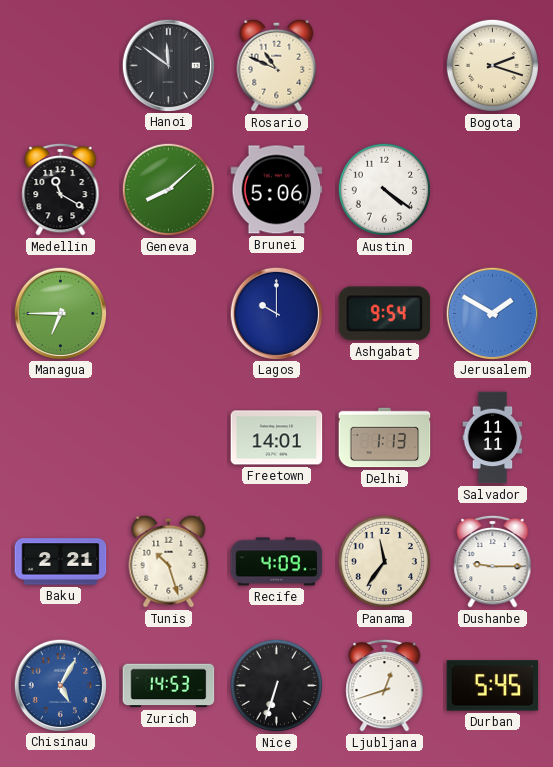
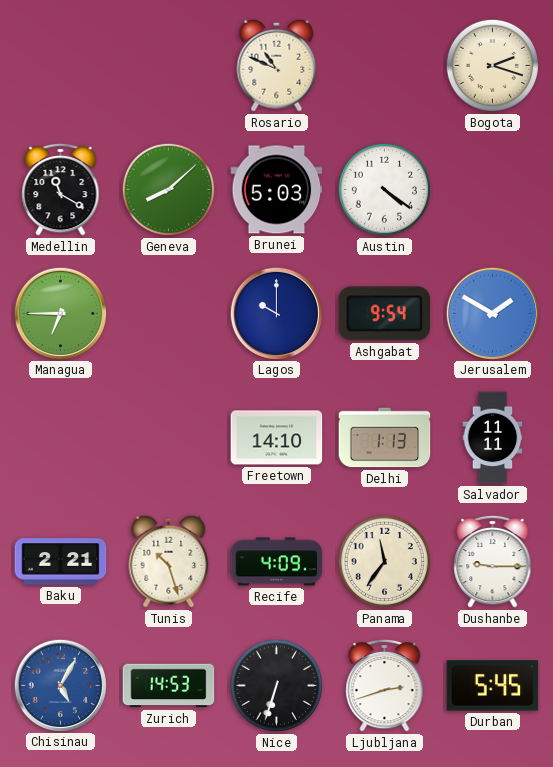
Hanoi: 11:51 -> none
Brunei: 5:06 -> 5:03
Freetown: 14:01 -> 14:10
Ljubljana: 12:42 -> 2:42
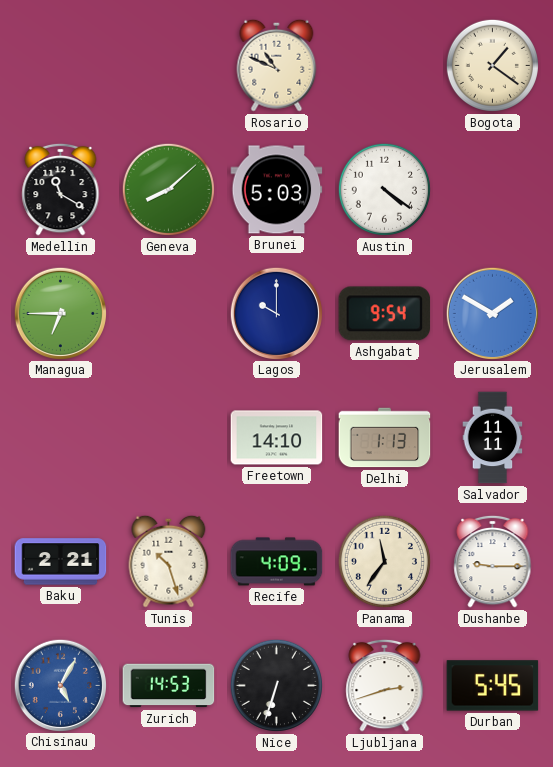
Bogota: 2:18 -> 1:21
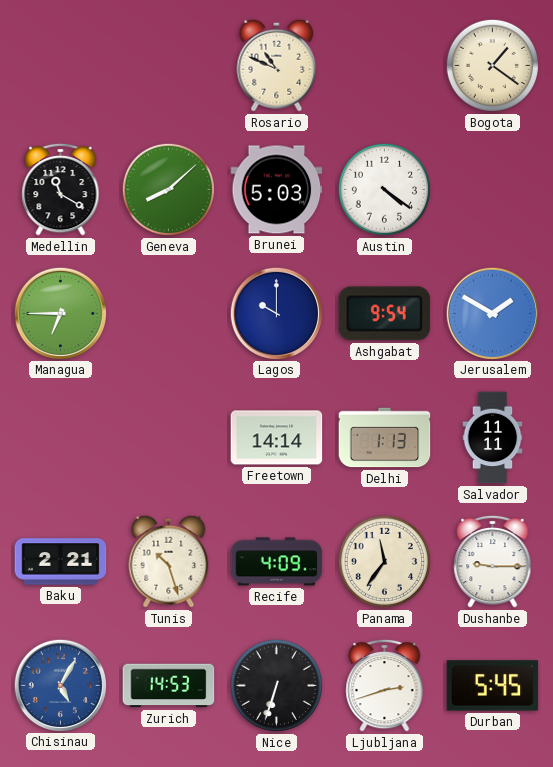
Freetown: 14:10 -> 14:14
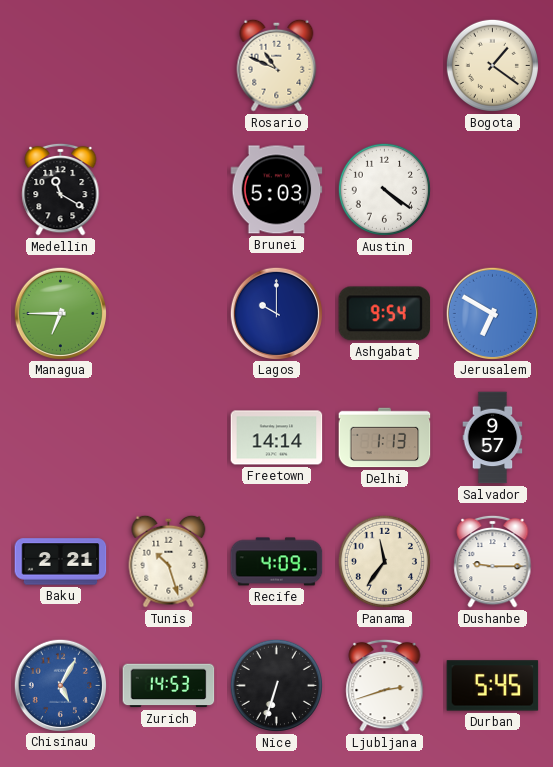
Geneva: 8:08 -> none
Jerusalem: 1:50 -> 6:50
Salvador: 11:11 -> 9:57
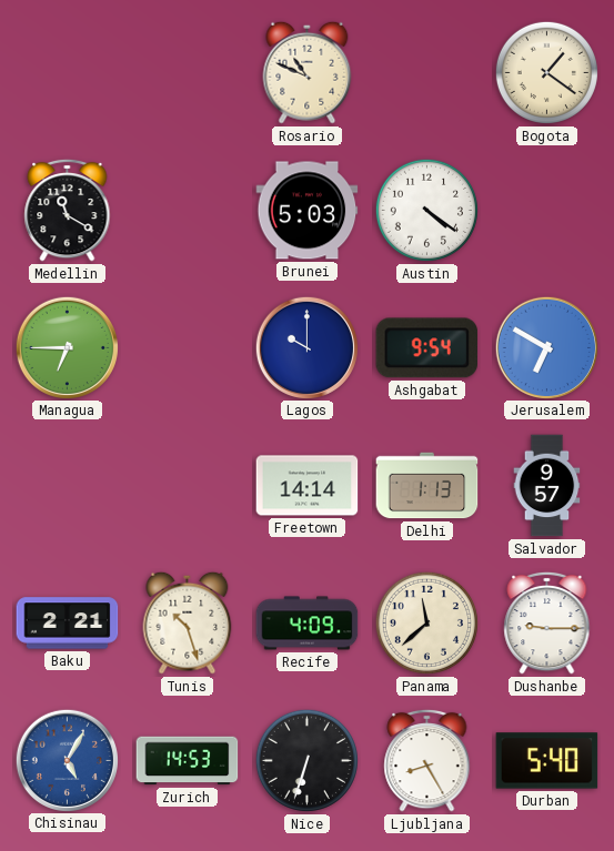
Panama: 11:36 -> 11:38
Ljubljana: 2:42 -> 8:25
Durban: 5:45 -> 5:40
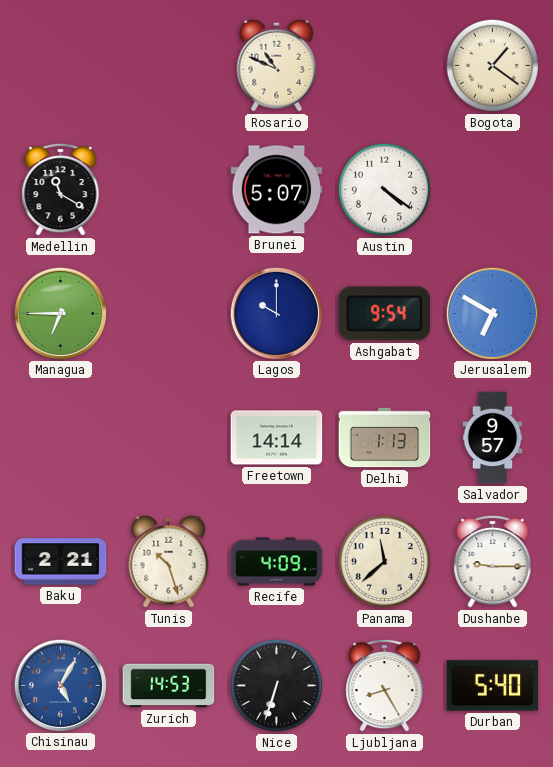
Brunei: 5:03 -> 5:07
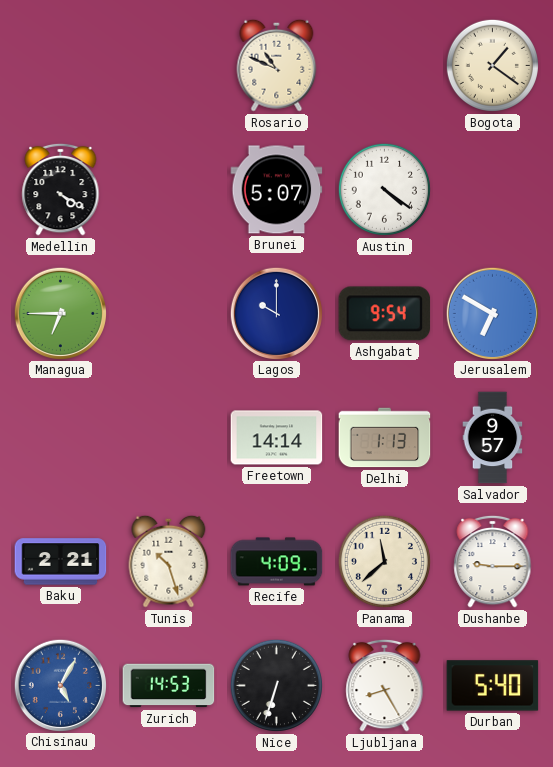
Medellin: 11:20 -> 4:20
